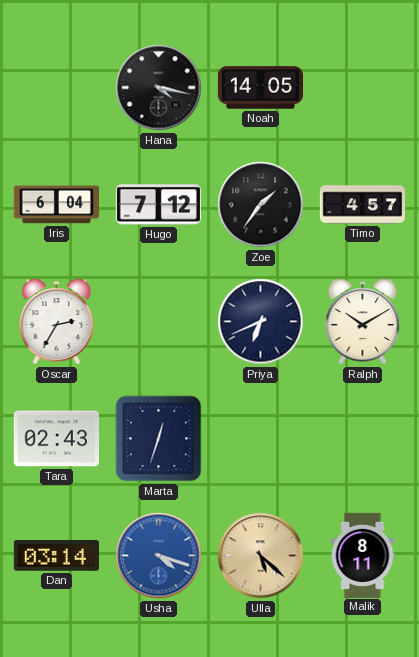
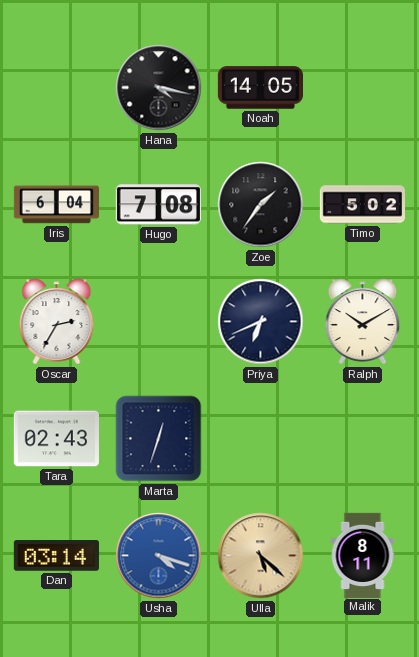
Hugo: 7:12 -> 7:08
Timo: 4:57 -> 5:02
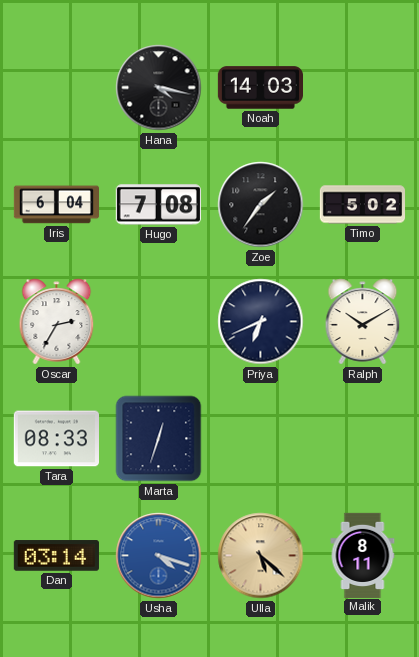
Noah: 14:05 -> 14:03
Tara: 02:43 -> 08:33
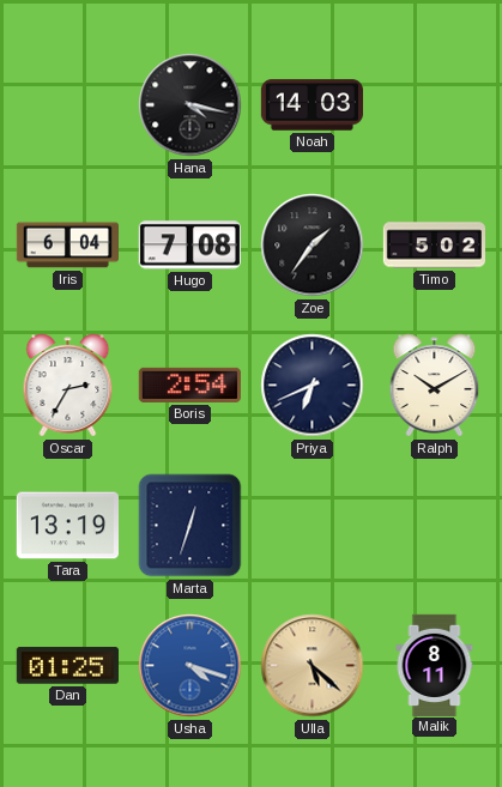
Boris: none -> 2:54
Tara: 08:33 -> 13:19
Dan: 03:14 -> 01:25
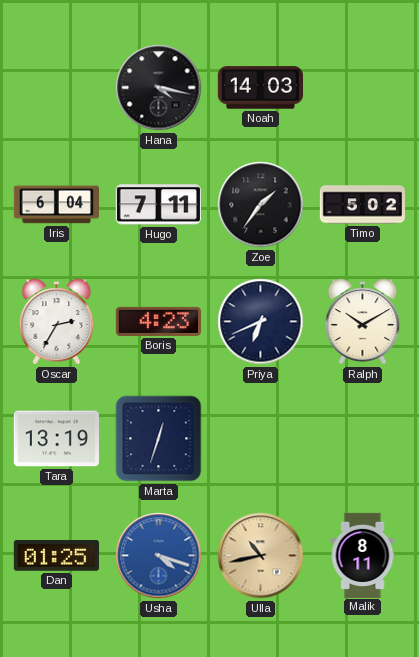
Hugo: 7:08 -> 7:11
Boris: 2:54 -> 4:23
Ulla: 5:22 -> 10:43
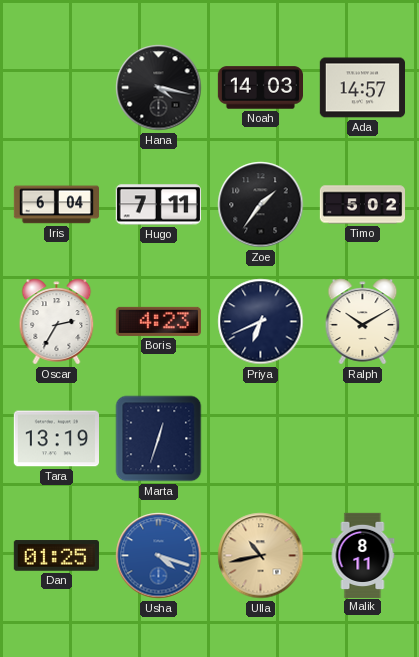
Ada: none -> 14:57
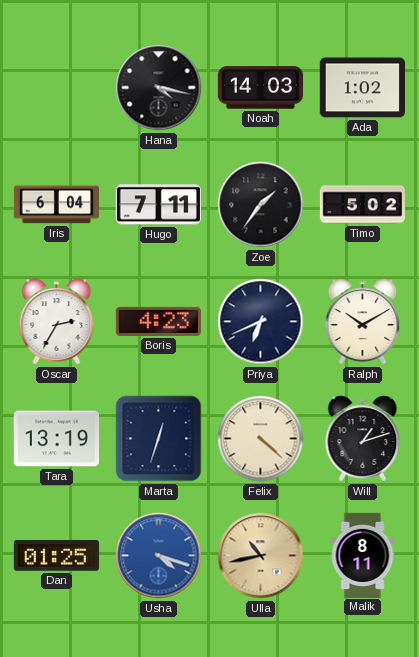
Ada: 14:57 -> 1:02
Felix: none -> 4:22
Will: none -> 1:12
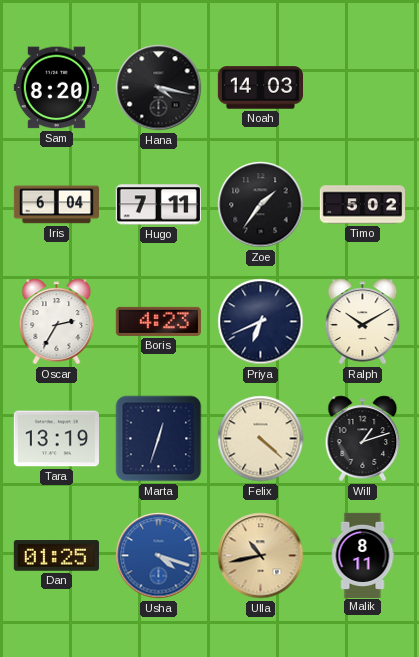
Sam: none -> 8:20
Ada: 1:02 -> none
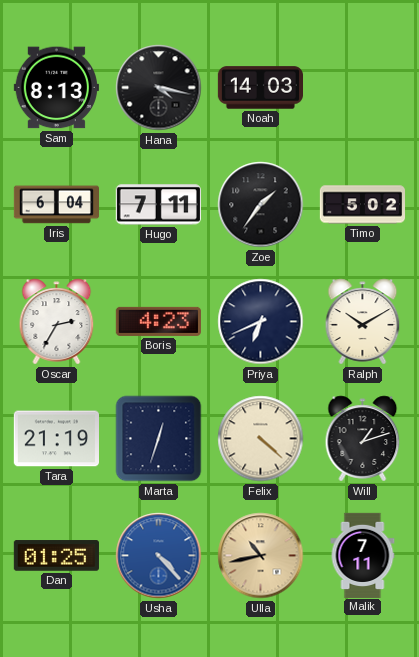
Sam: 8:20 -> 8:13
Tara: 13:19 -> 21:19
Usha: 4:18 -> 4:23
Malik: 8:11 -> 7:11
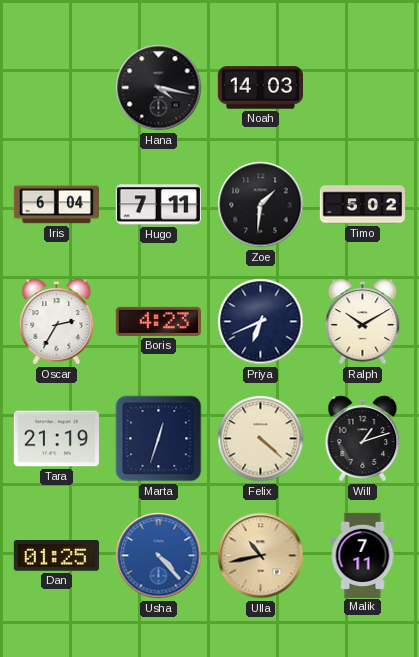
Sam: 8:13 -> none
Zoe: 1:36 -> 1:31
